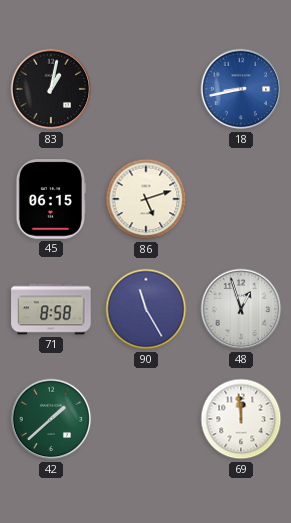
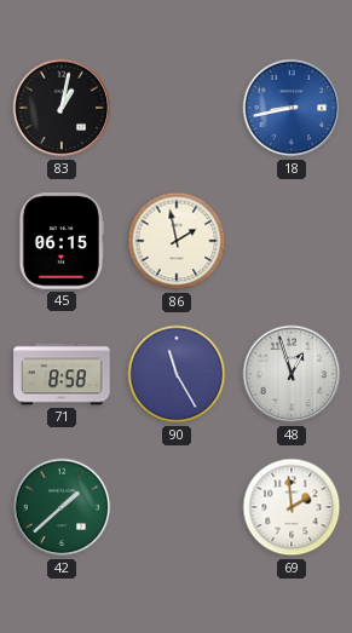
86: 5:12 -> 1:58
69: 11:59 -> 1:59
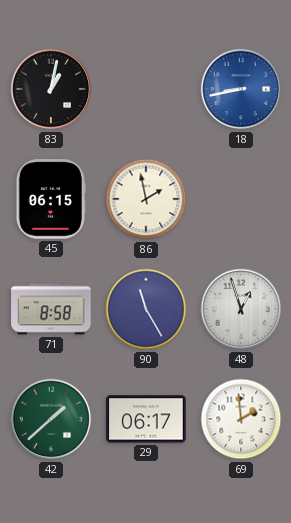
29: none -> 06:17
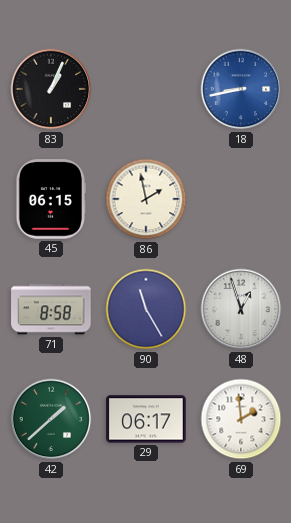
83: 1:02 -> 1:04
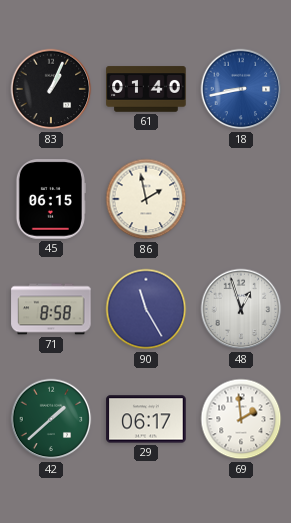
61: none -> 01:40
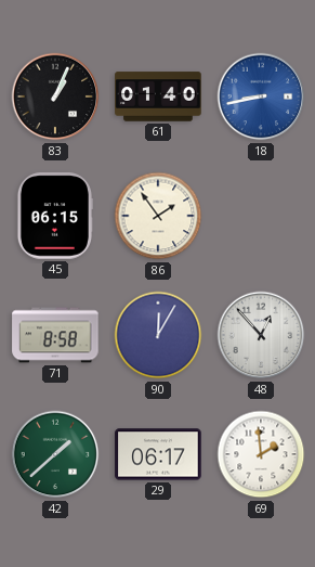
86: 1:58 -> 1:54
90: 11:25 -> 12:05
48: 12:57 -> 12:53
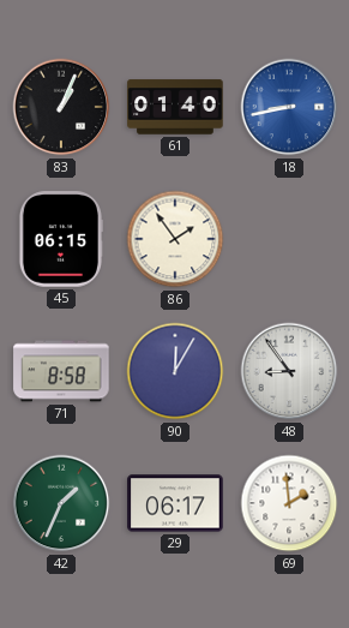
48: 12:53 -> 8:54
42: 1:38 -> 1:34
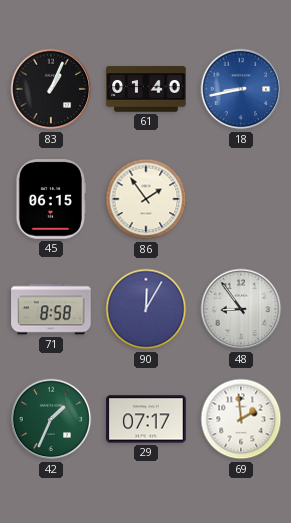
29: 06:17 -> 07:17
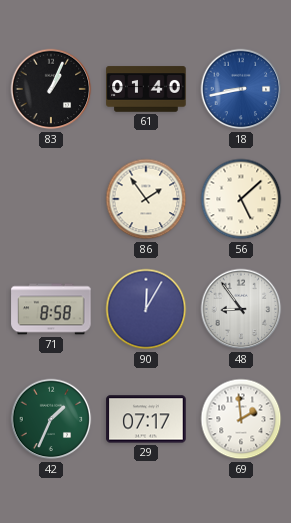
45: 06:15 -> none
56: none -> 5:08
